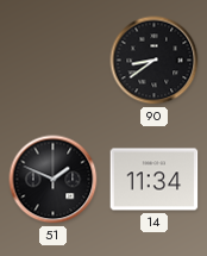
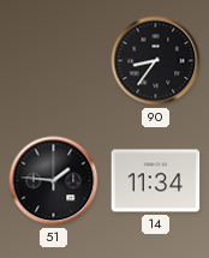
90: 8:39 -> 8:36
51: 1:49 -> 1:46
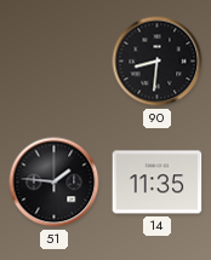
90: 8:36 -> 8:31
14: 11:34 -> 11:35
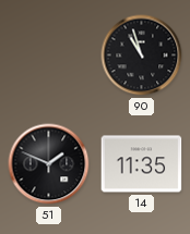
90: 8:31 -> 10:57
51: 1:46 -> 1:49
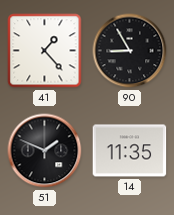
41: none -> 1:23
90: 10:57 -> 8:55
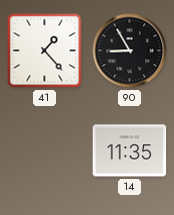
51: 1:49 -> none
